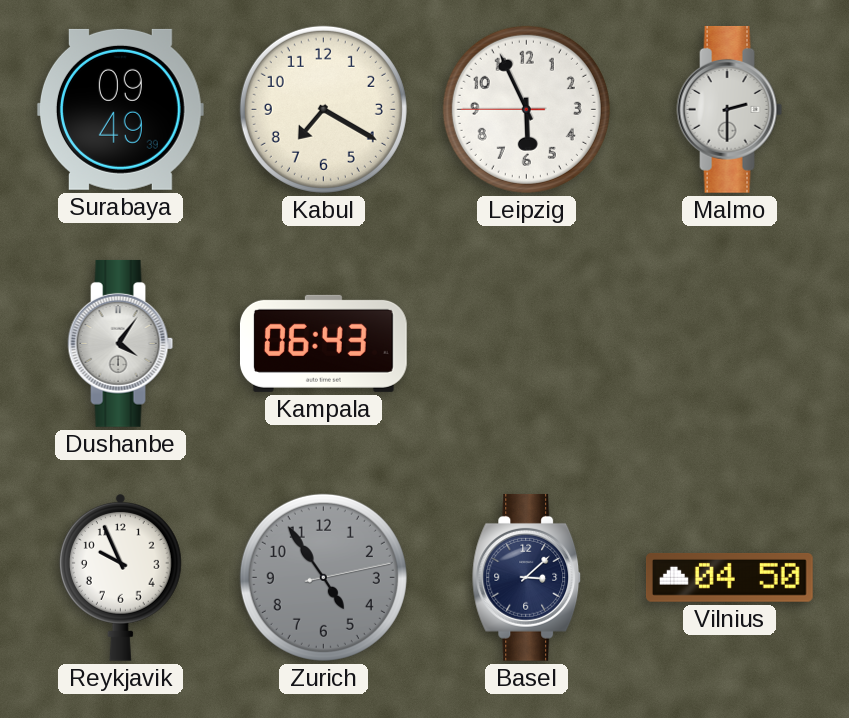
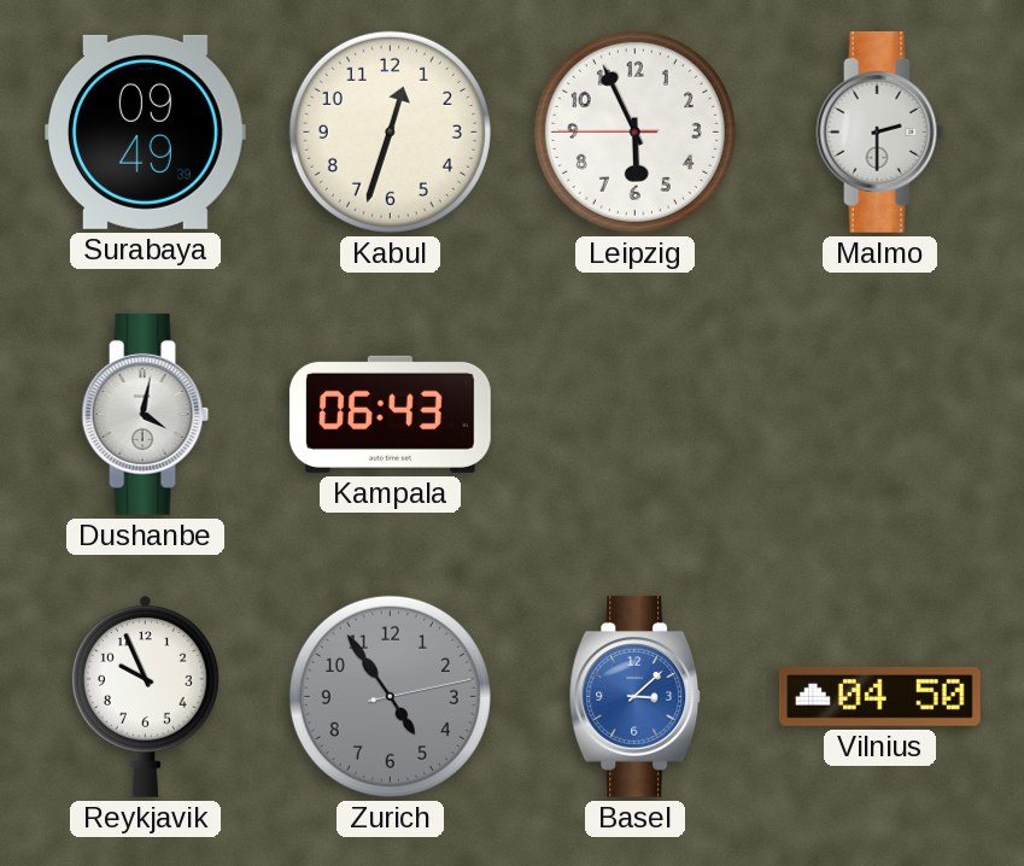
Kabul: 7:20 -> 12:33
Dushanbe: 4:06 -> 4:02
Basel dial: navy -> blue
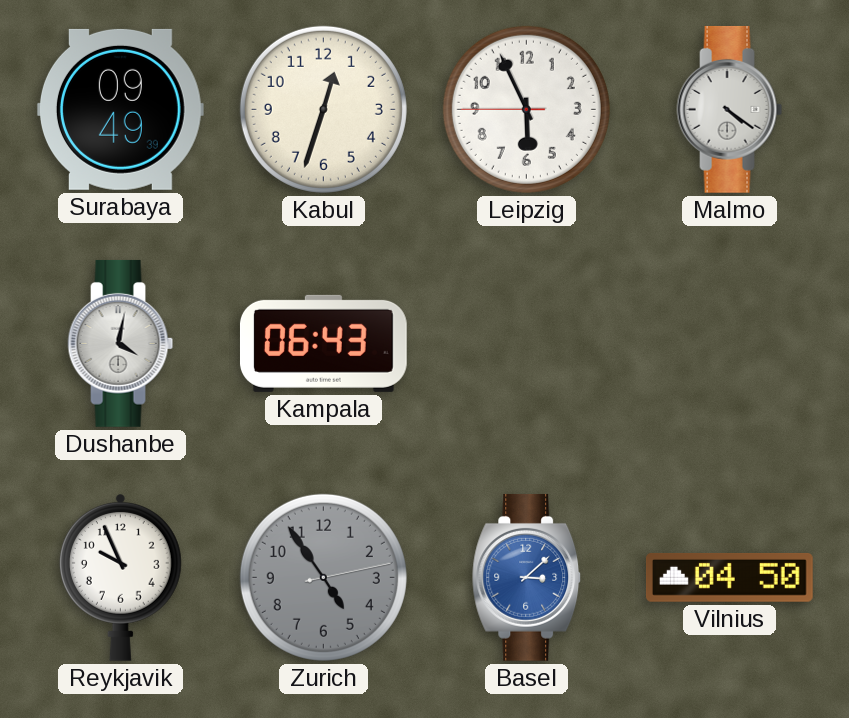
Malmo: 2:30 -> 4:21
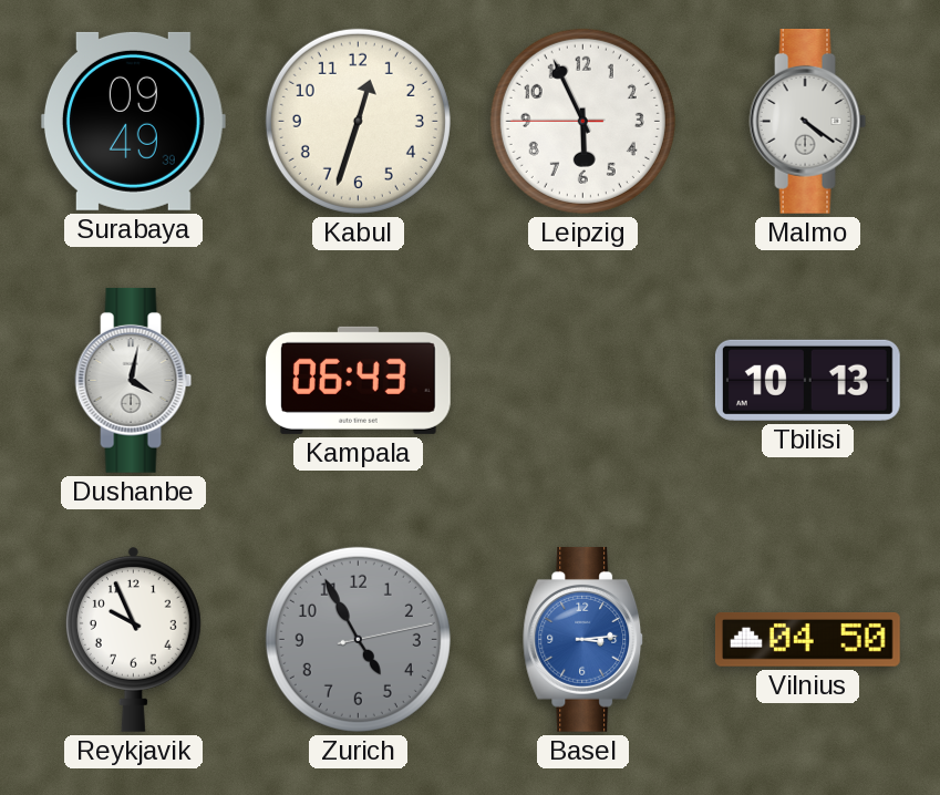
Tbilisi: none -> 10:13
Zurich: 4:54 -> 4:55
Basel: 3:08 -> 3:14
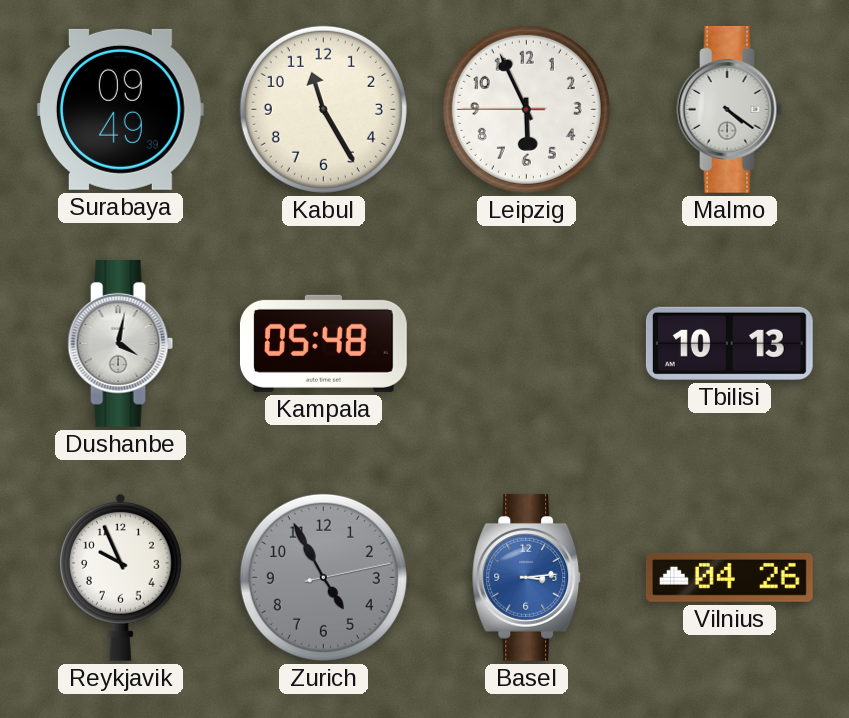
Kabul: 12:33 -> 11:25
Kampala: 06:43 -> 05:48
Vilnius: 04:50 -> 04:26
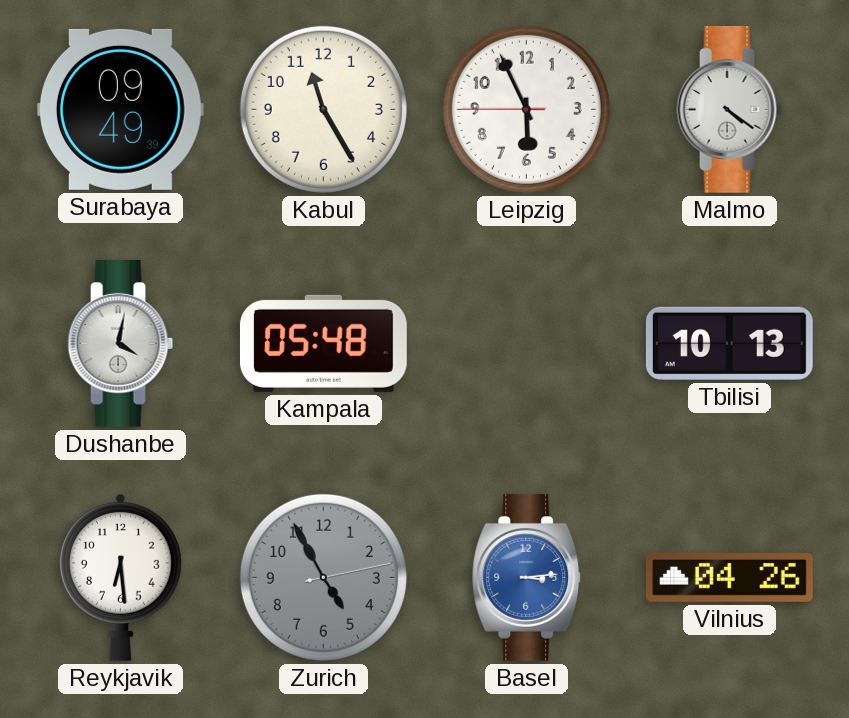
Reykjavik: 9:56 -> 6:29
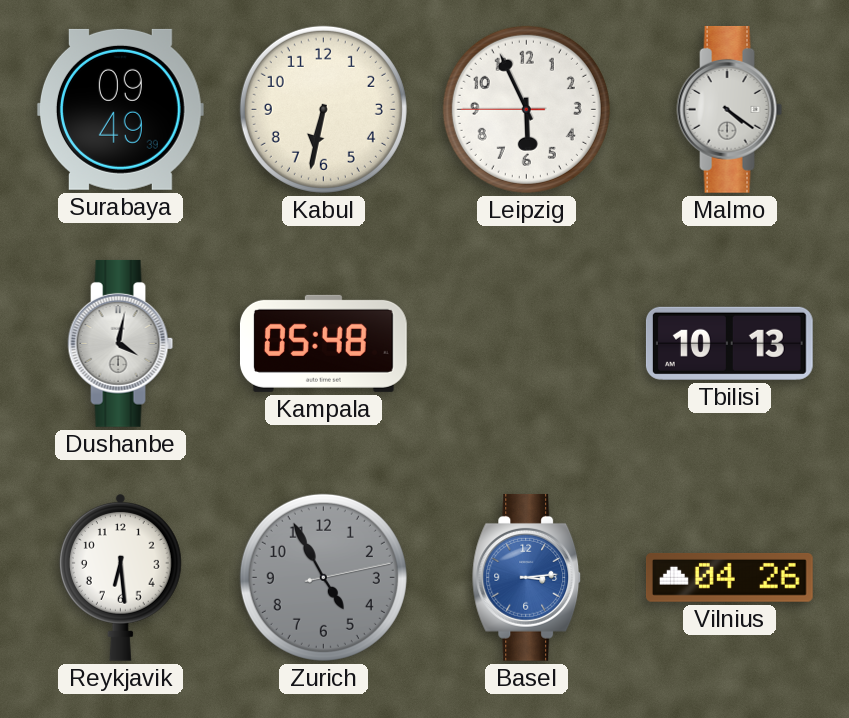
Kabul: 11:25 -> 6:32
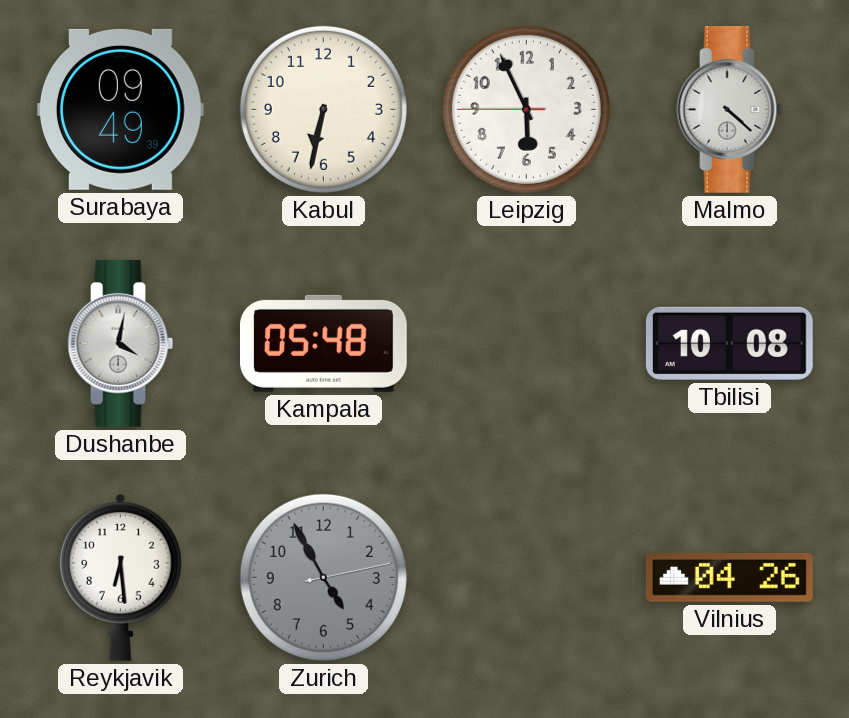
Malmo: 4:21 -> 4:22
Tbilisi: 10:13 -> 10:08
Basel: 3:14 -> none
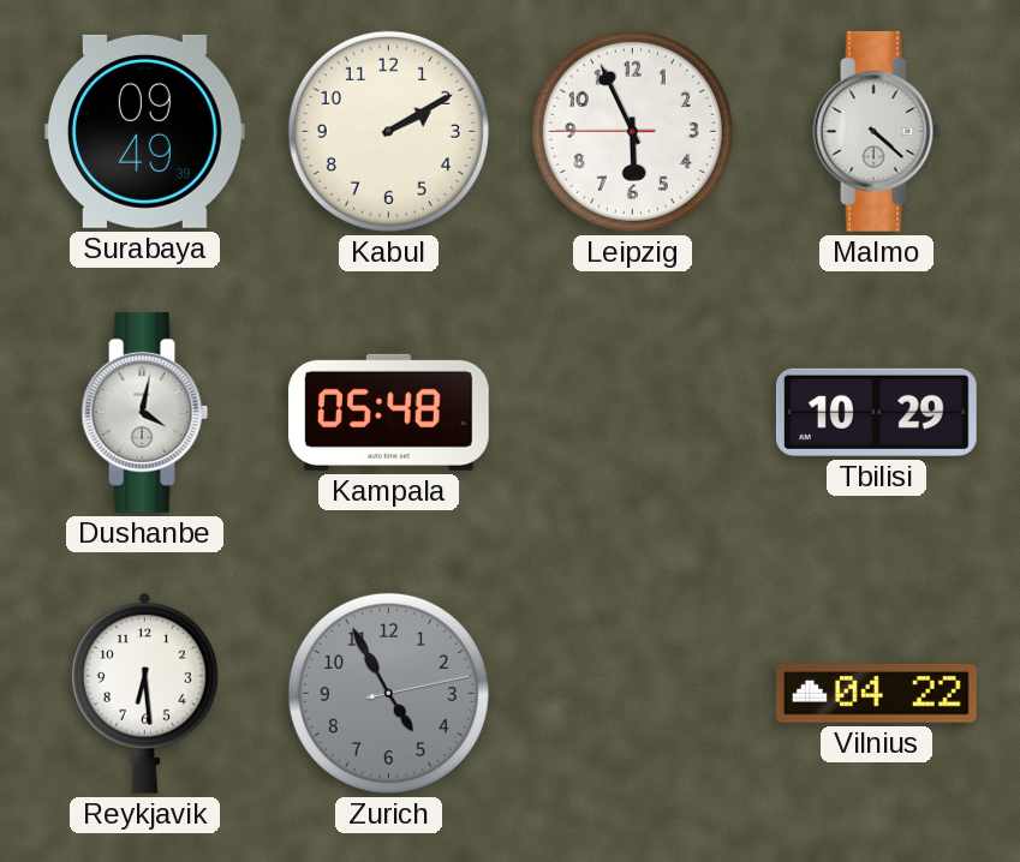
Kabul: 6:32 -> 2:10
Tbilisi: 10:08 -> 10:29
Vilnius: 04:26 -> 04:22
